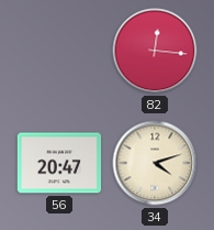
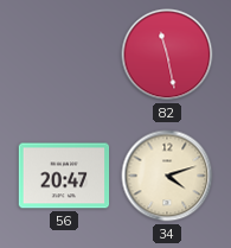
82: 12:16 -> 11:28
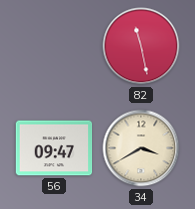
56: 20:47 -> 09:47
34: 4:12 -> 3:40
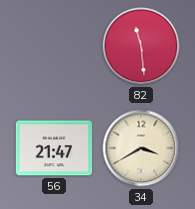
82: 11:28 -> 11:29
56: 09:47 -> 21:47
